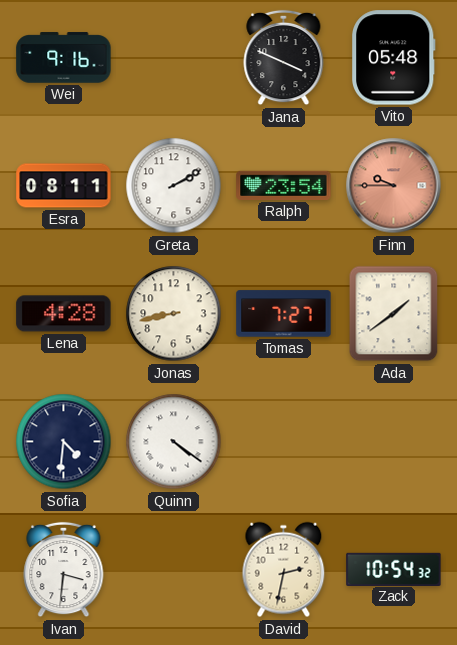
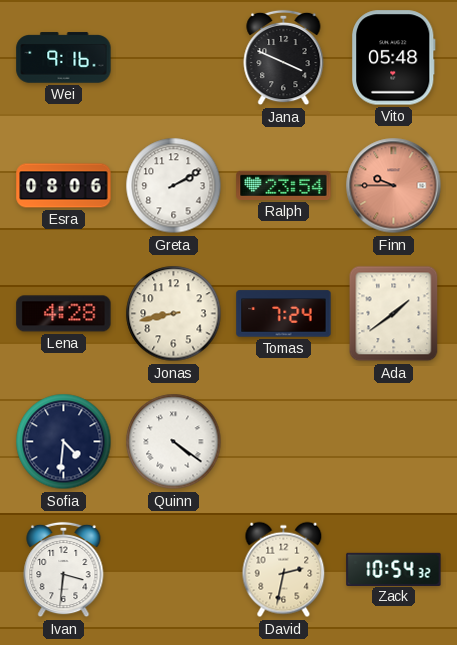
Esra: 08:11 -> 08:06
Tomas: 7:27 -> 7:24
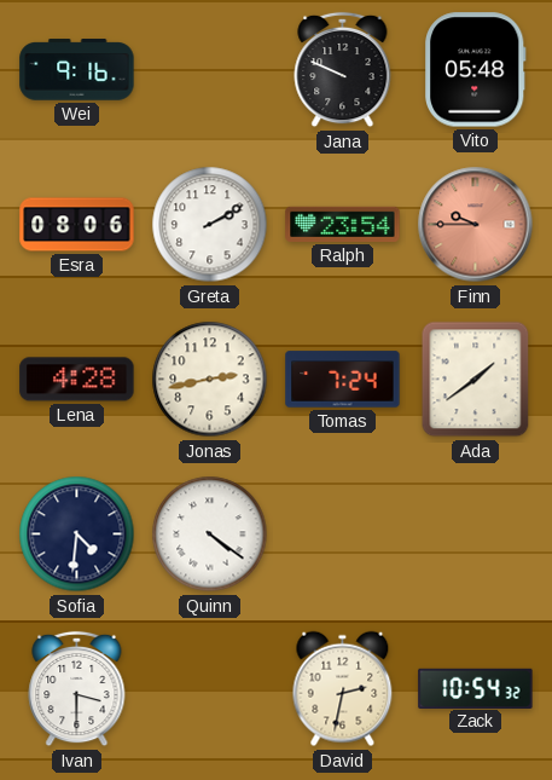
Jana: 3:49 -> 9:49
Jonas: 8:43 -> 2:43
Ivan: 3:31 -> 3:30
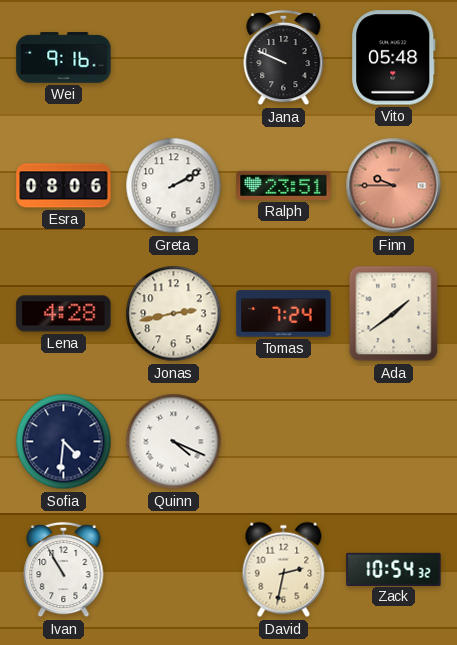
Ralph: 23:54 -> 23:51
Quinn: 4:21 -> 4:19
Ivan: 3:30 -> 10:55
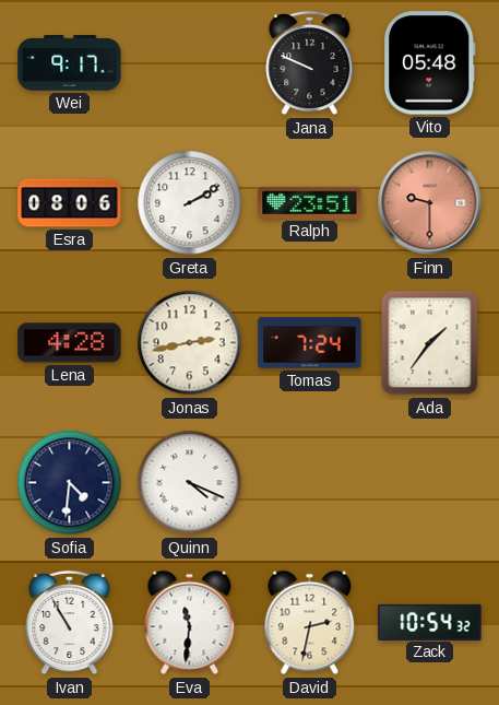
Wei: 9:16 -> 9:17
Finn: 9:45 -> 9:30
Ada: 1:39 -> 1:36
Eva: none -> 11:31
